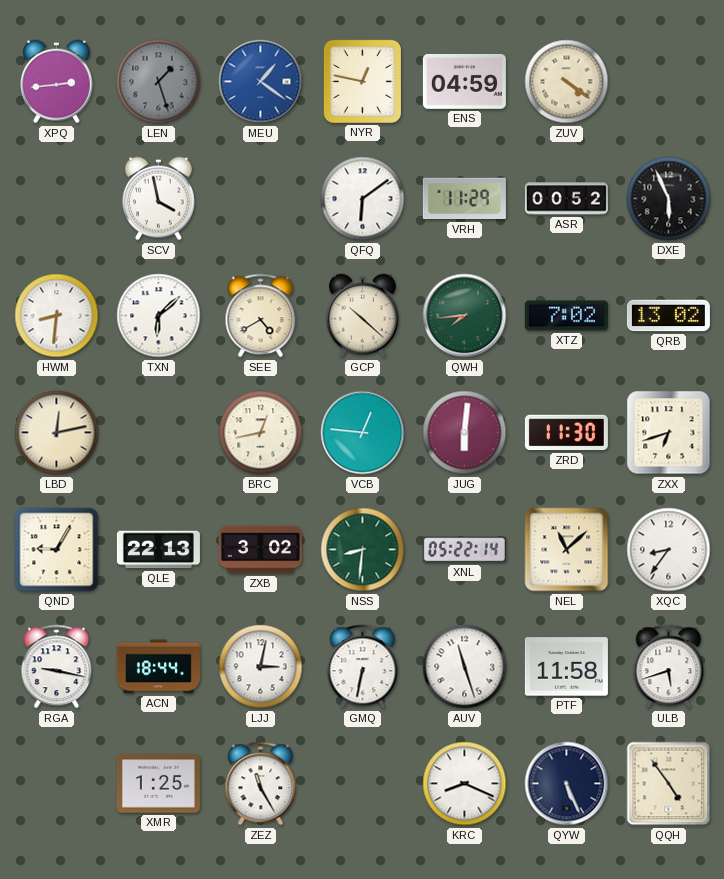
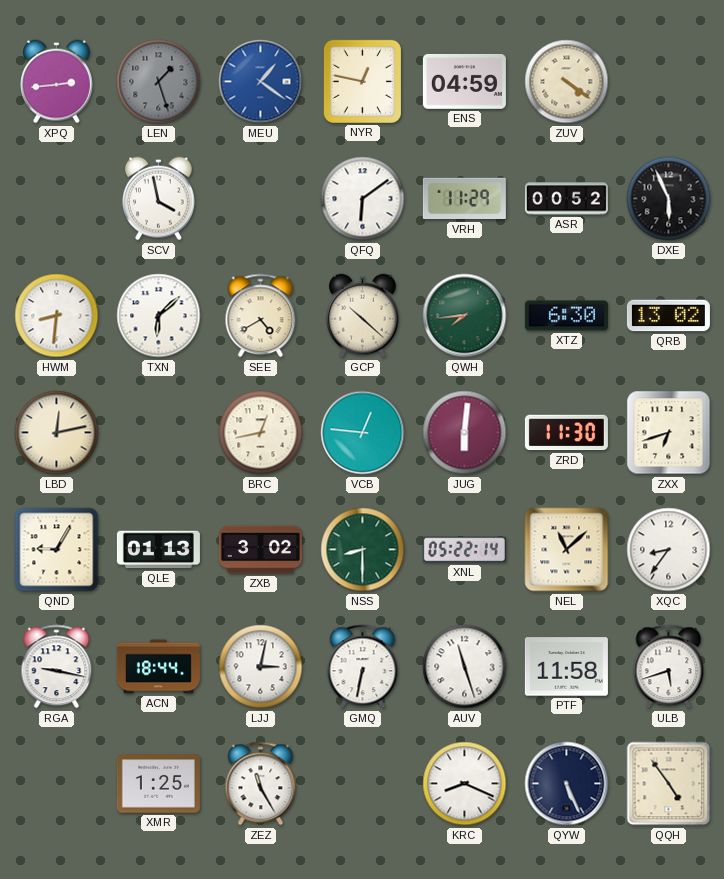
XTZ: 7:02 -> 6:30
QLE: 22:13 -> 01:13
NSS: 8:31 -> 8:30
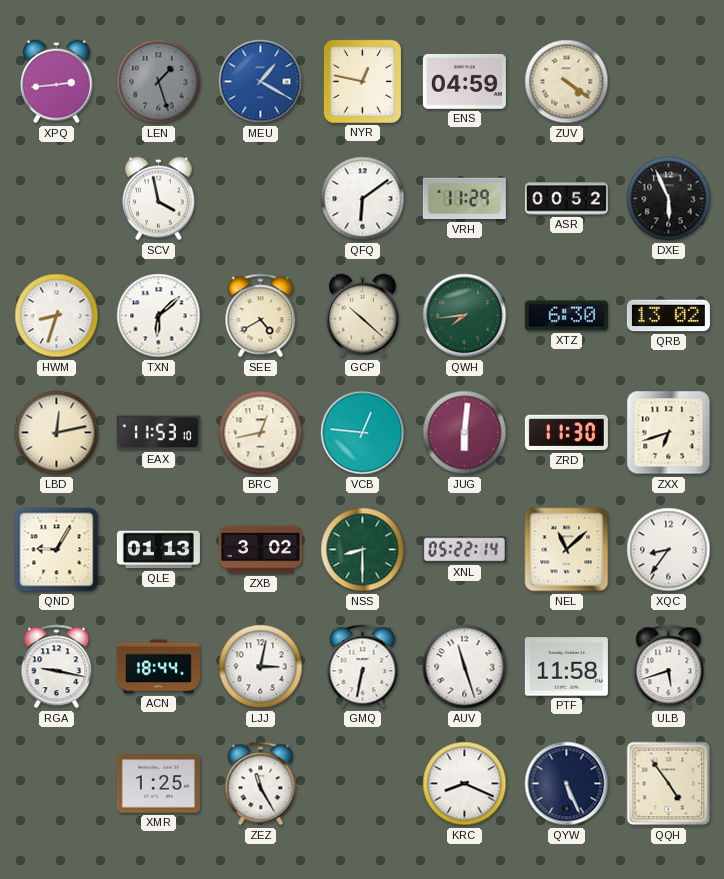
MEU: 1:21 -> 1:20
HWM: 8:31 -> 8:33
EAX: none -> 11:53
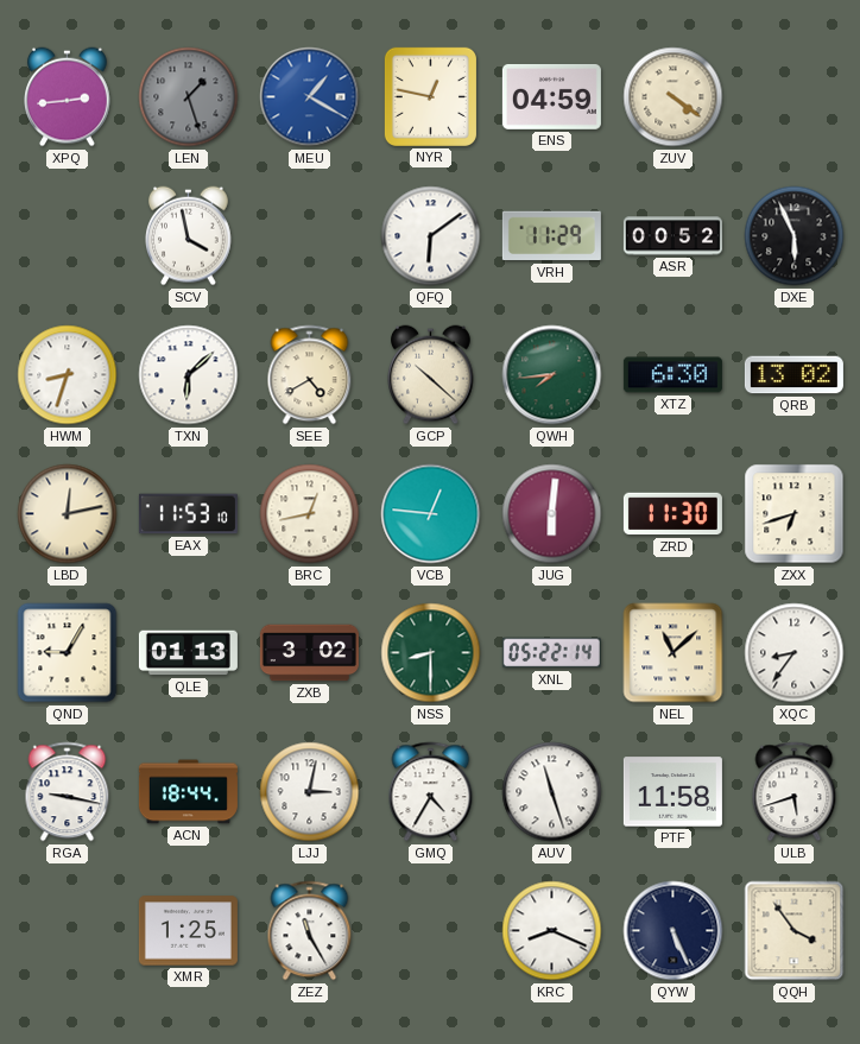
GMQ: 6:32 -> 4:35
QQH: 4:54 -> 3:54
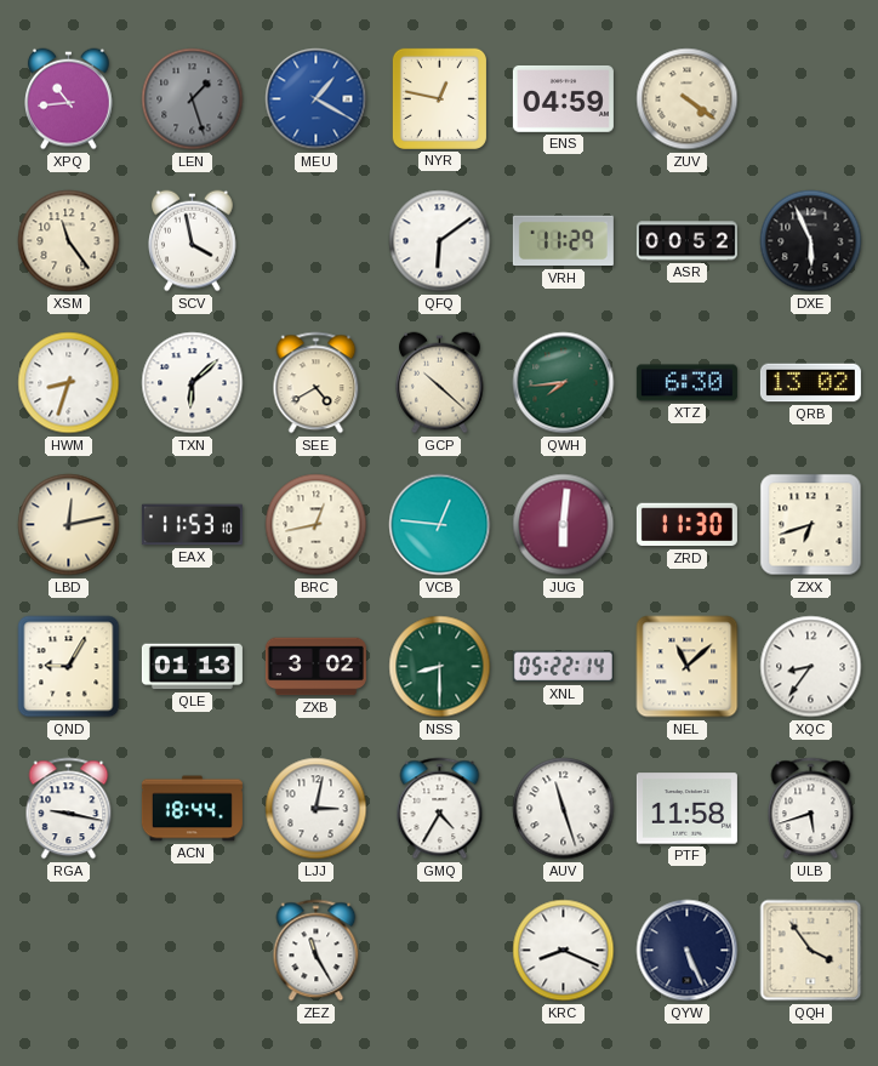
XPQ: 2:44 -> 10:44
XSM: none -> 11:24
XMR: 1:25 -> none
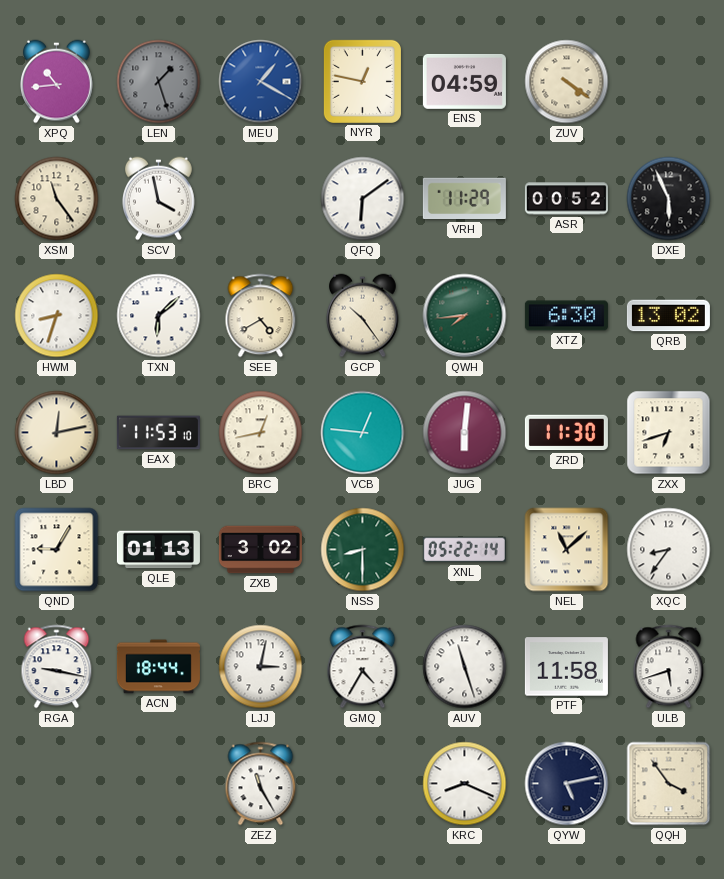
GCP: 10:22 -> 10:24
QYW: 5:26 -> 5:13
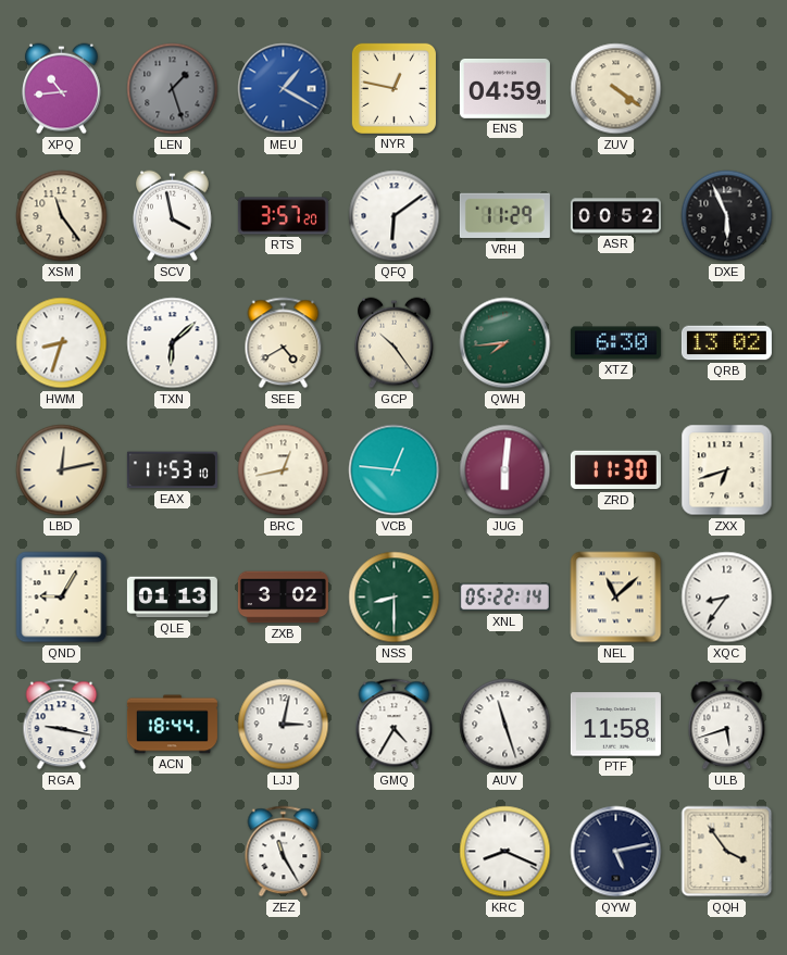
RTS: none -> 3:57
